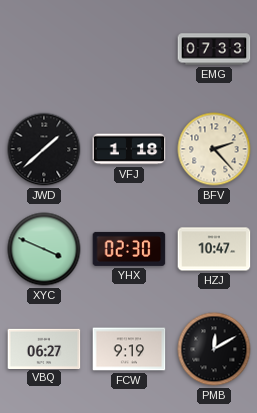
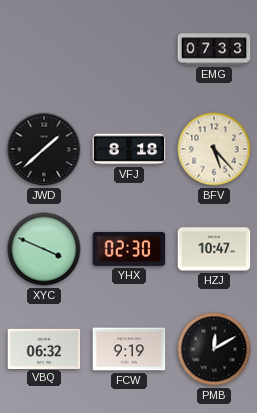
VFJ: 1:18 -> 8:18
BFV: 2:23 -> 5:23
VBQ: 06:27 -> 06:32
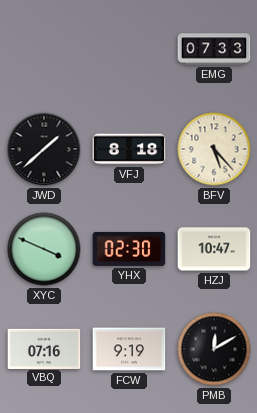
VBQ: 06:32 -> 07:16
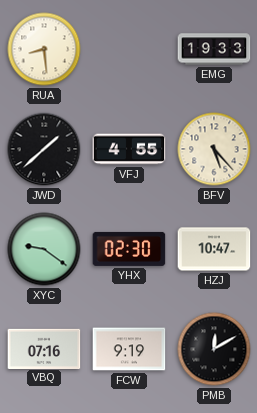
RUA: none -> 8:29
EMG: 07:33 -> 19:33
VFJ: 8:18 -> 4:55
XYC: 3:49 -> 9:21
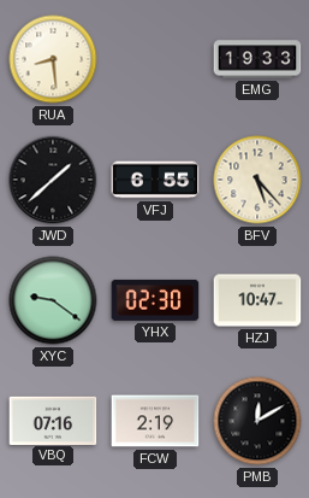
VFJ: 4:55 -> 6:55
FCW: 9:19 -> 2:19
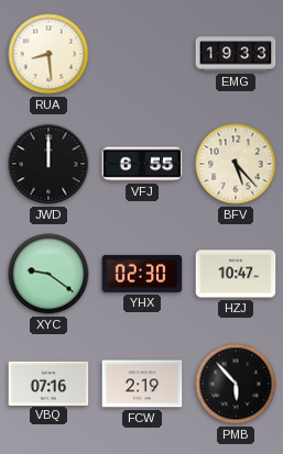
JWD: 1:38 -> 12:00
PMB: 12:10 -> 5:53
